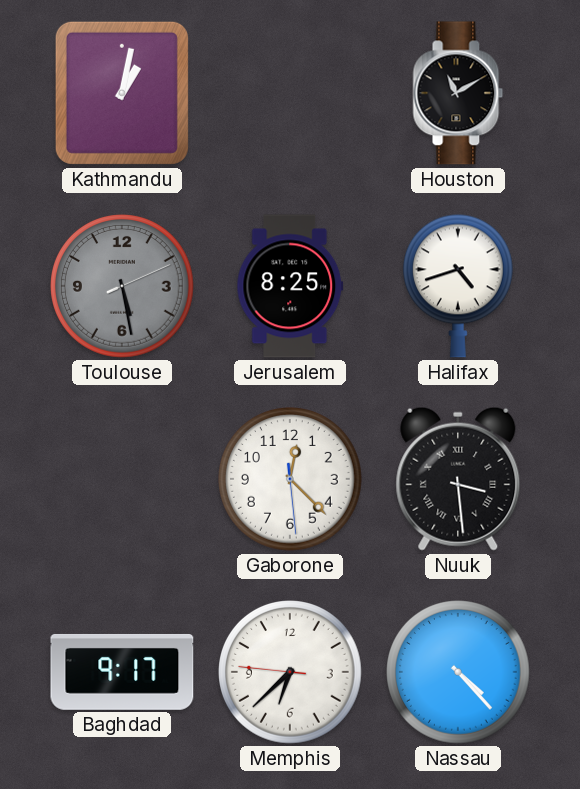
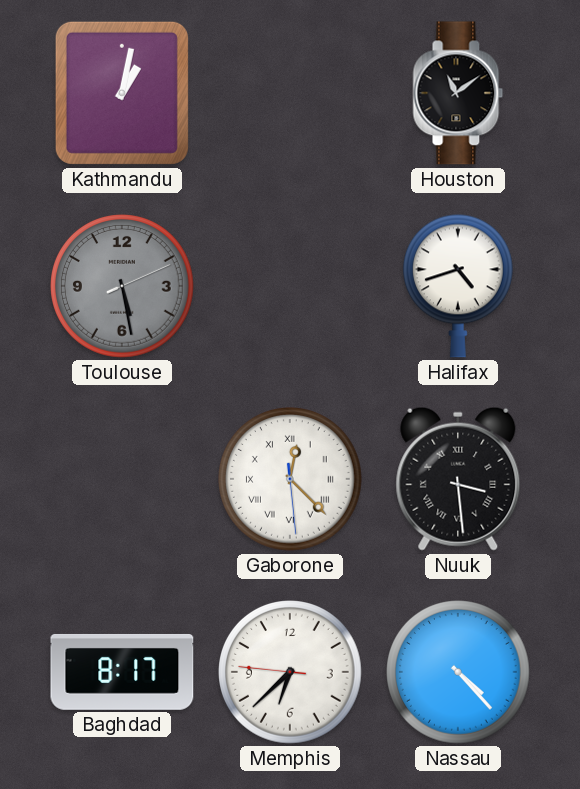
Houston: 11:10 -> 11:09
Jerusalem: 8:25 -> none
Gaborone numerals: Arabic -> Roman
Baghdad: 9:17 -> 8:17
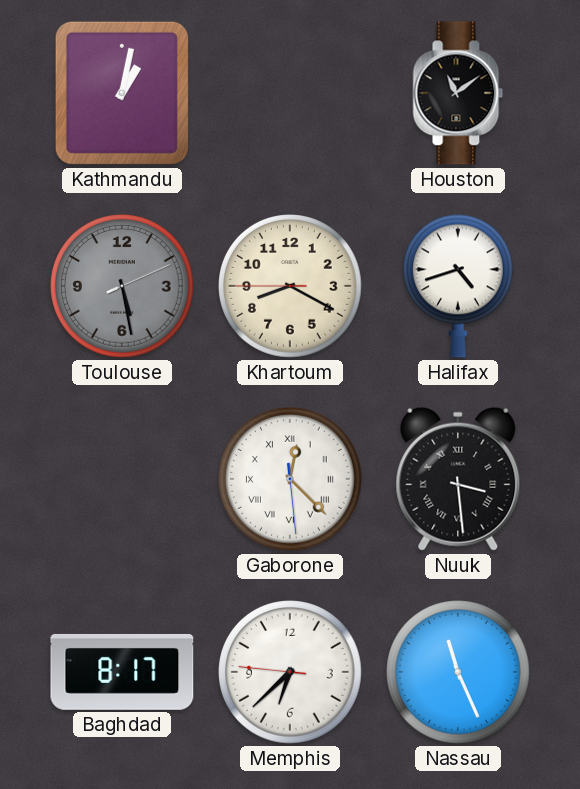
Khartoum: none -> 8:19
Nassau: 4:23 -> 11:26
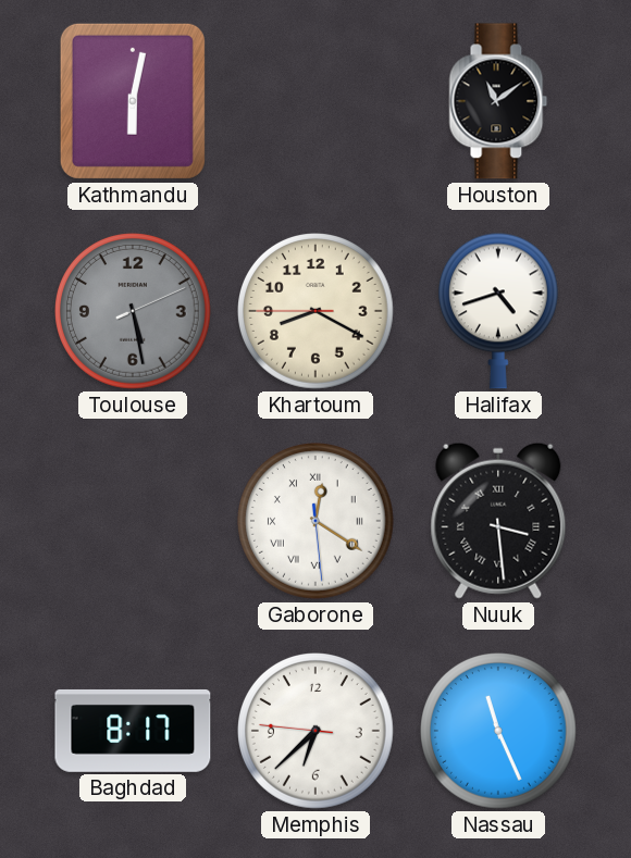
Kathmandu: 1:02 -> 6:02
Gaborone: 12:22 -> 12:20
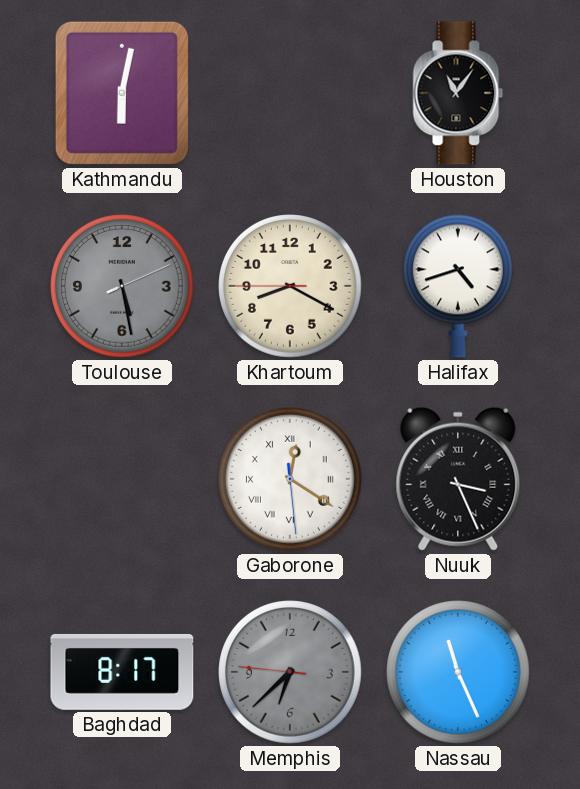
Houston: 11:09 -> 11:06
Nuuk: 3:29 -> 3:26
Memphis dial: white -> grey
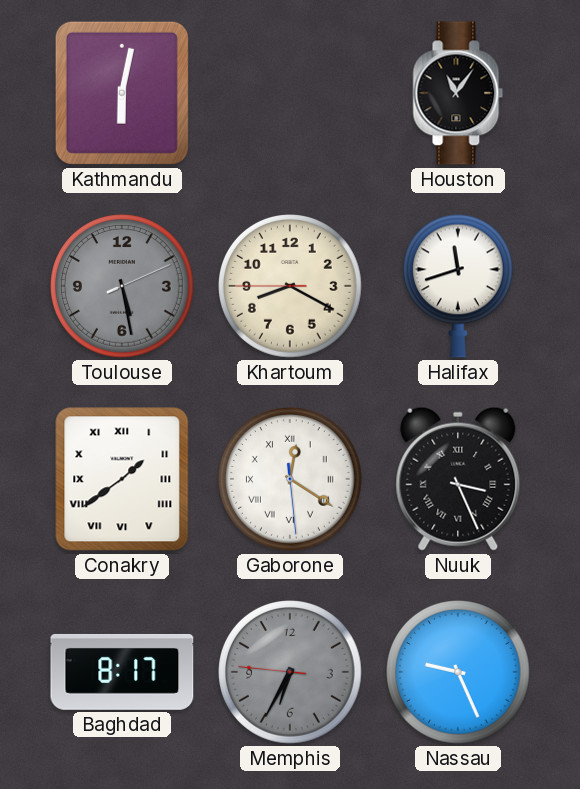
Halifax: 4:42 -> 11:42
Conakry: none -> 1:39
Memphis: 6:37 -> 6:34
Nassau: 11:26 -> 9:26
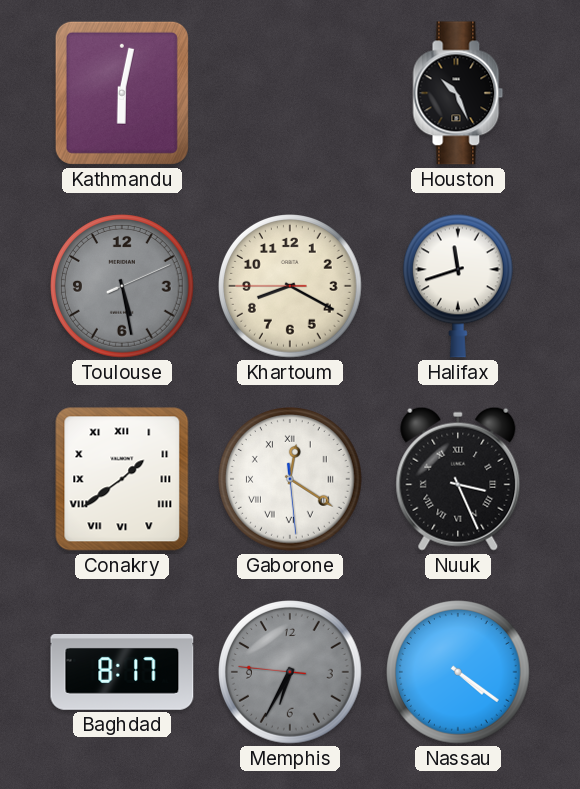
Houston: 11:06 -> 10:26
Nassau: 9:26 -> 4:21
